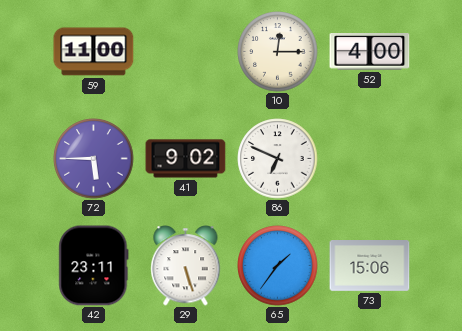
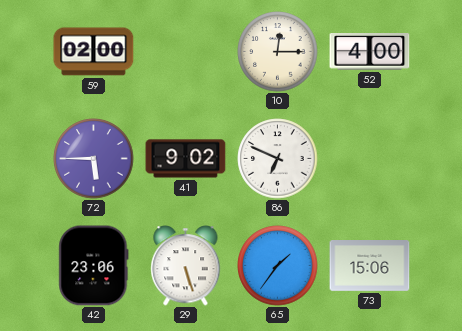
59: 11:00 -> 02:00
42: 23:11 -> 23:06
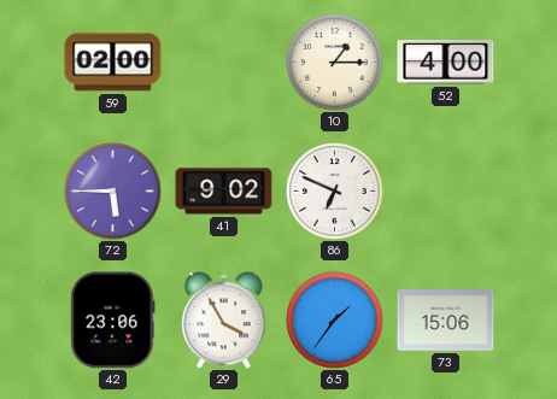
10: 12:15 -> 1:15
29: 5:27 -> 3:55
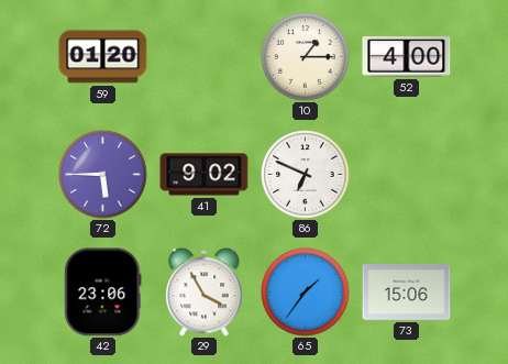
59: 02:00 -> 01:20
